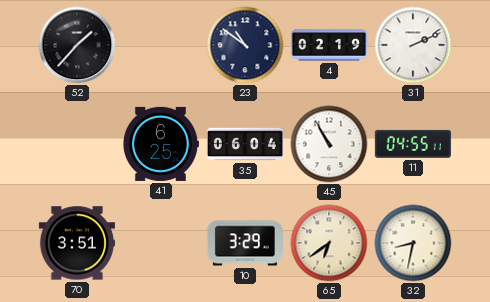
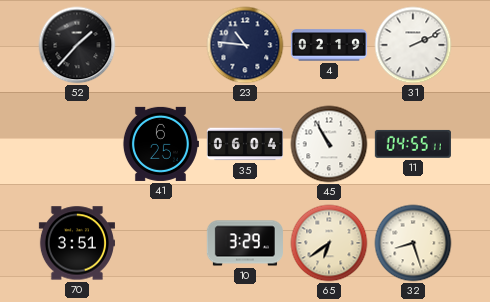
23: 10:51 -> 10:46
32: 8:32 -> 8:27
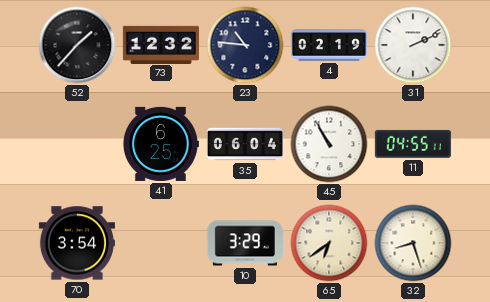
73: none -> 12:32
70: 3:51 -> 3:54
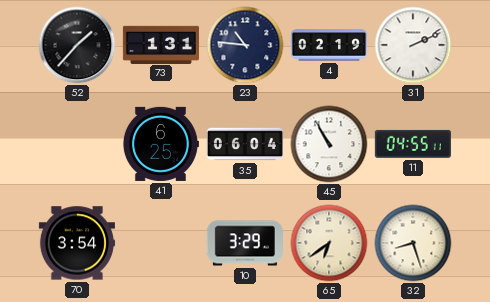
73: 12:32 -> 1:31
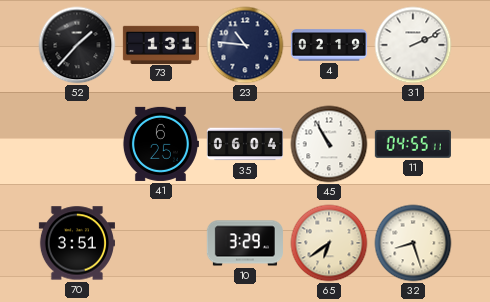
70: 3:54 -> 3:51
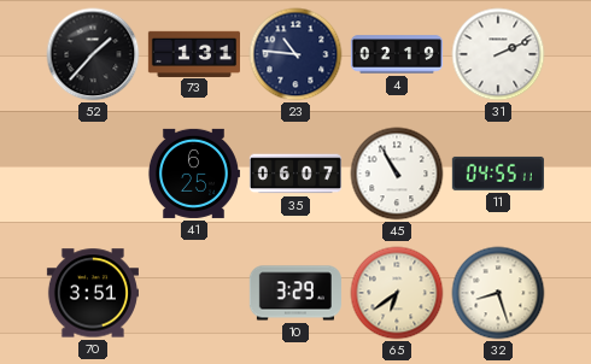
35: 06:04 -> 06:07
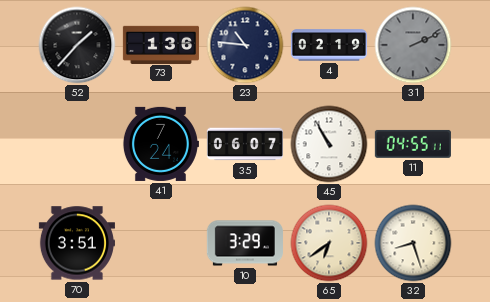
73: 1:31 -> 1:36
31 dial: white -> grey
41: 6:25 -> 7:24
